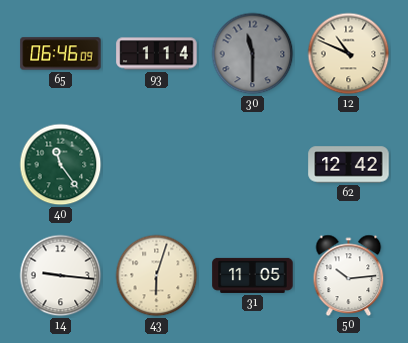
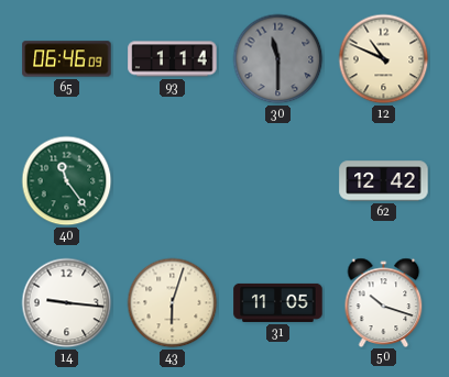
50: 10:14 -> 10:18
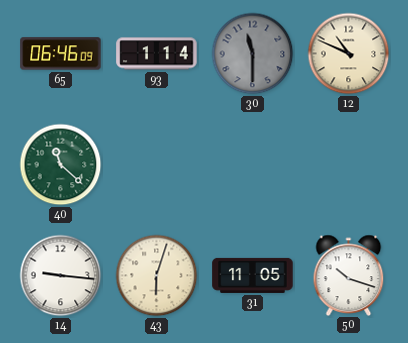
40: 11:24 -> 11:22
62: 12:42 -> none
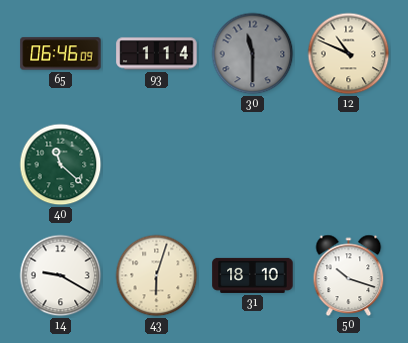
14: 9:16 -> 9:20
31: 11:05 -> 18:10
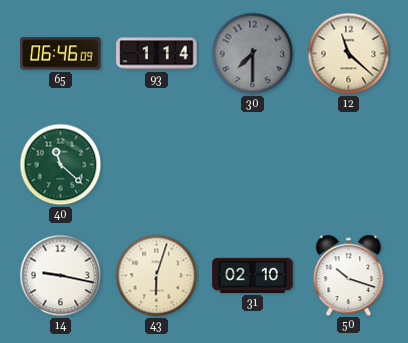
30: 11:30 -> 7:30
12: 10:49 -> 11:22
14: 9:20 -> 9:17
31: 18:10 -> 02:10
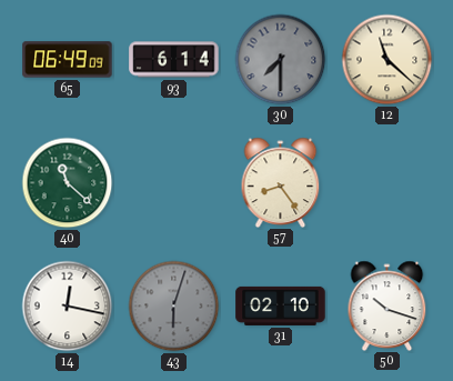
65: 06:46 -> 06:49
93: 1:14 -> 6:14
57: none -> 8:24
14: 9:17 -> 12:17
43 dial: cream -> grey
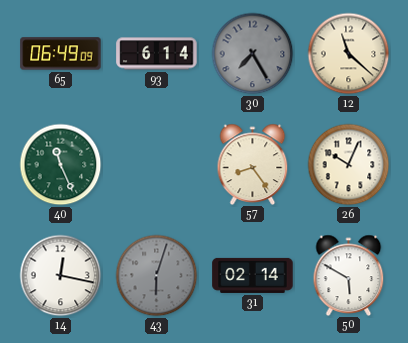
30: 7:30 -> 7:25
40: 11:22 -> 11:26
26: none -> 10:04
31: 02:10 -> 02:14
50: 10:18 -> 5:50
